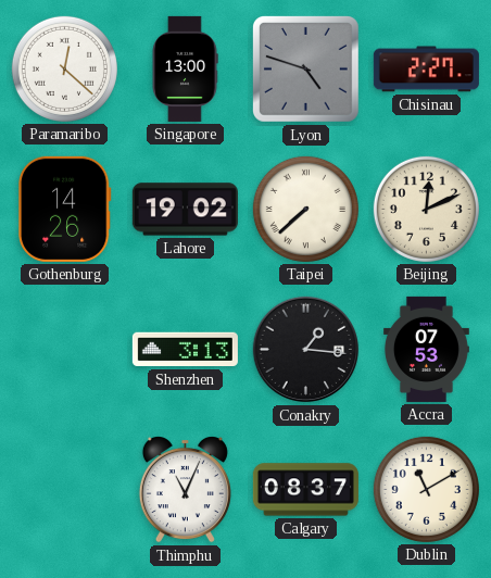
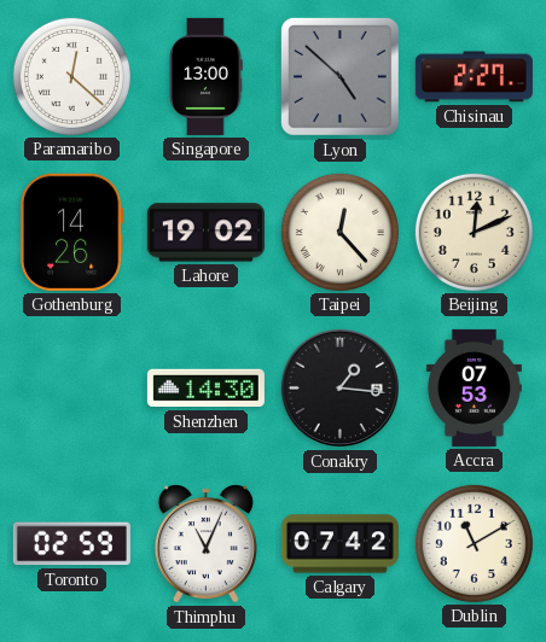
Lyon: 4:48 -> 4:52
Taipei: 7:38 -> 12:23
Shenzhen: 3:13 -> 14:30
Toronto: none -> 02:59
Calgary: 08:37 -> 07:42
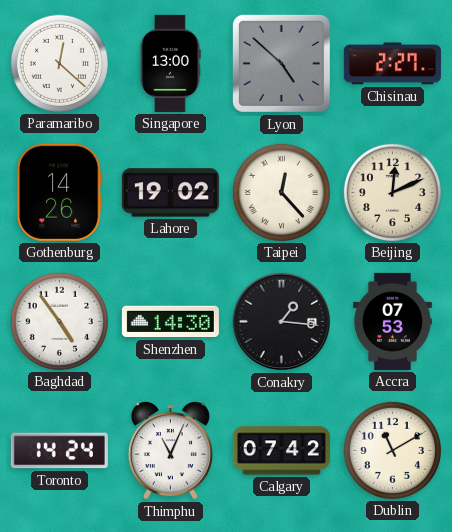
Baghdad: none -> 4:54
Toronto: 02:59 -> 14:24
